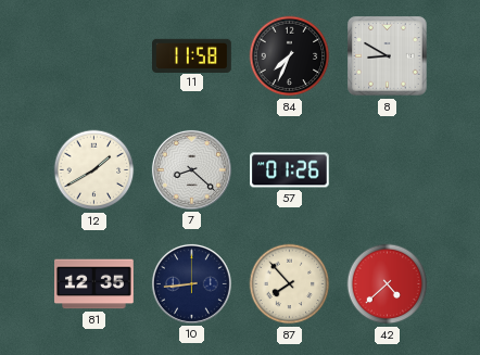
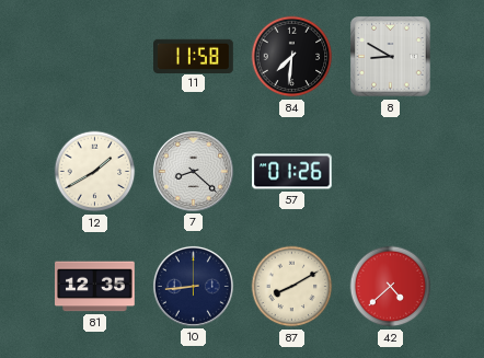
84: 7:34 -> 7:31
87: 7:53 -> 8:10
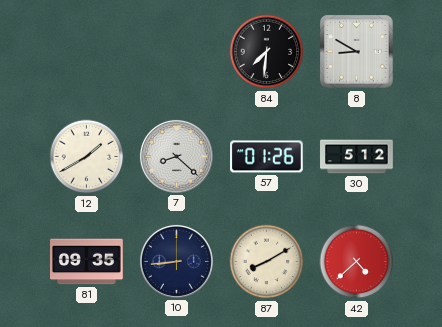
11: 11:58 -> none
30: none -> 5:12
81: 12:35 -> 09:35
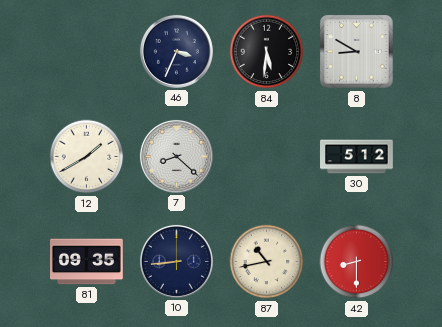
46: none -> 3:34
84: 7:31 -> 5:31
57: 01:26 -> none
87: 8:10 -> 10:43
42: 4:38 -> 8:30
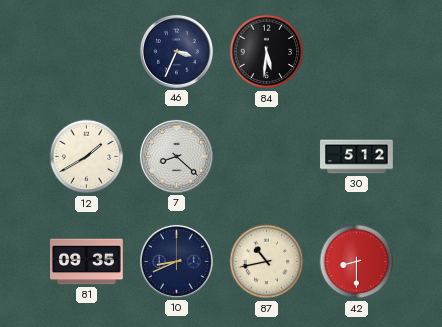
8: 8:50 -> none
10: 8:44 -> 8:41
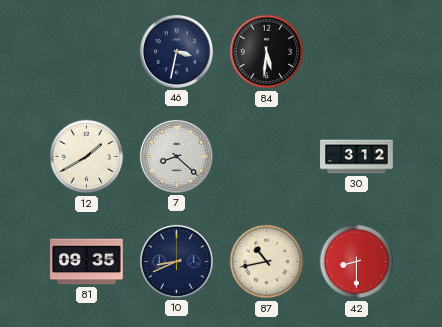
46: 3:34 -> 3:32
30: 5:12 -> 3:12
